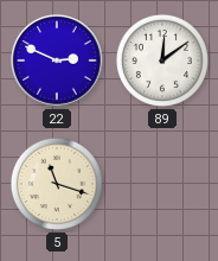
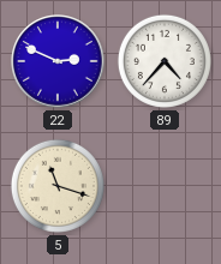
89: 12:09 -> 4:37
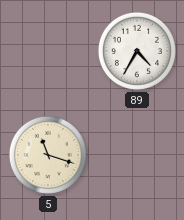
22: 2:49 -> none
89: 4:37 -> 4:35
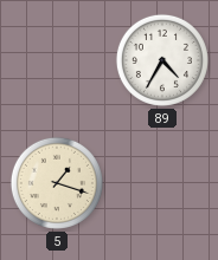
5: 11:18 -> 1:18
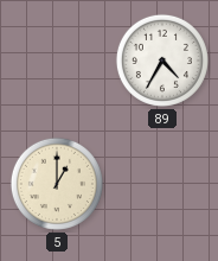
5: 1:18 -> 1:00
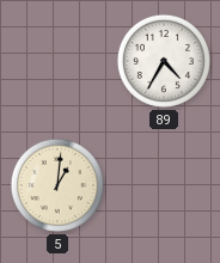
5: 1:00 -> 1:01
